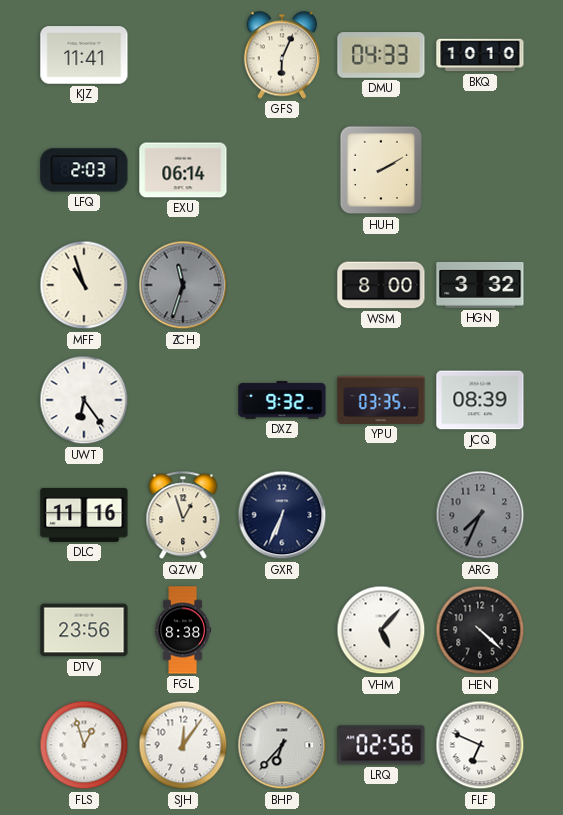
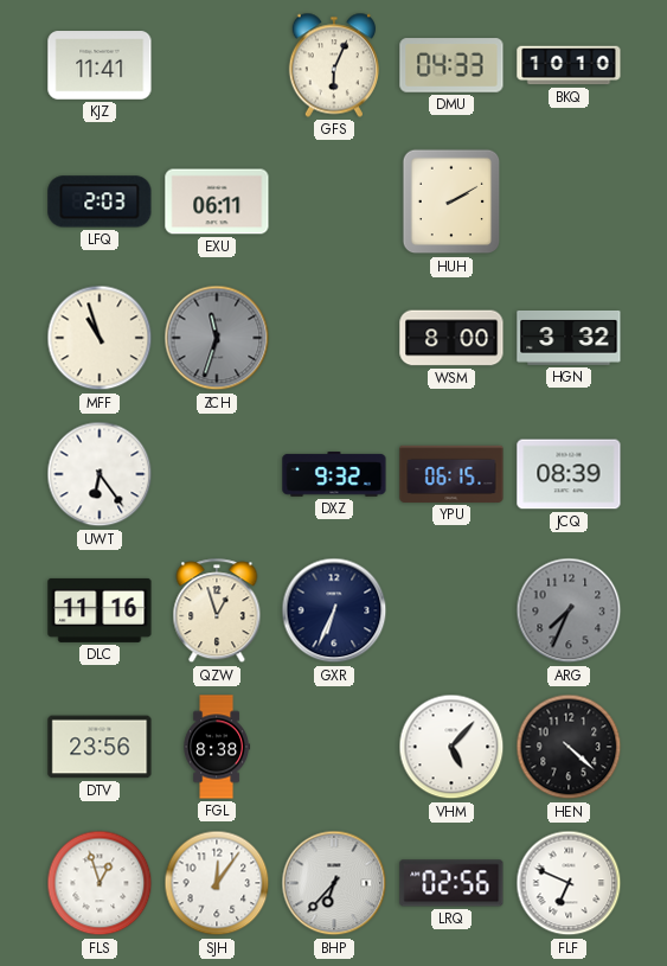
EXU: 06:14 -> 06:11
YPU: 03:35 -> 06:15
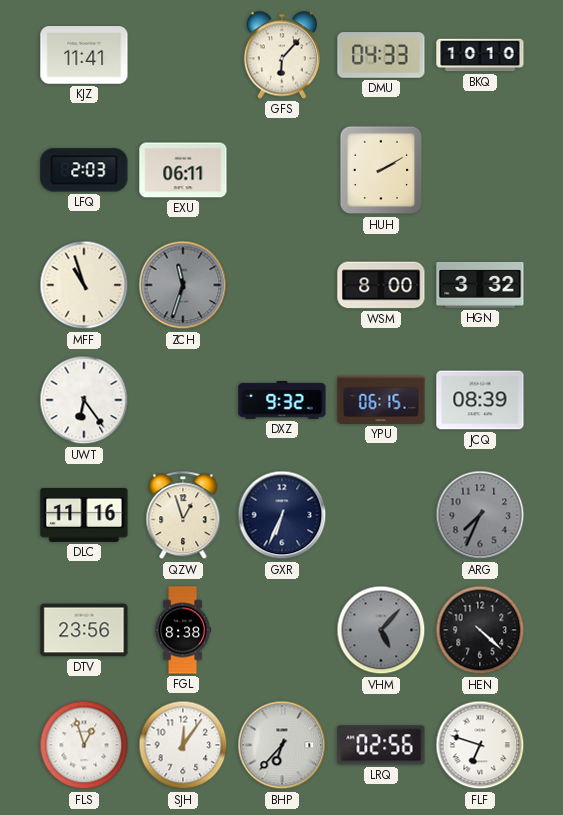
GFS: 6:04 -> 6:07
VHM dial: white -> grey
FLF: 6:49 -> 6:48
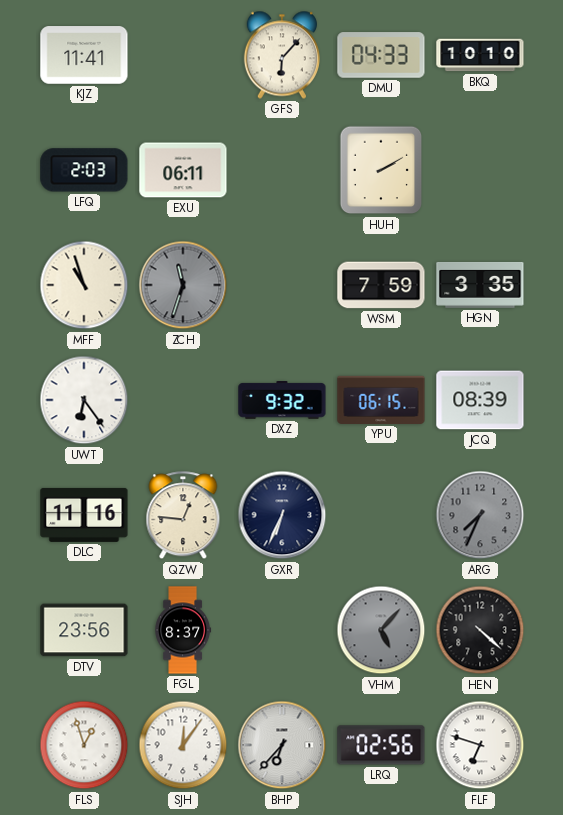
WSM: 8:00 -> 7:59
HGN: 3:32 -> 3:35
QZW: 12:57 -> 12:46
FGL: 8:38 -> 8:37
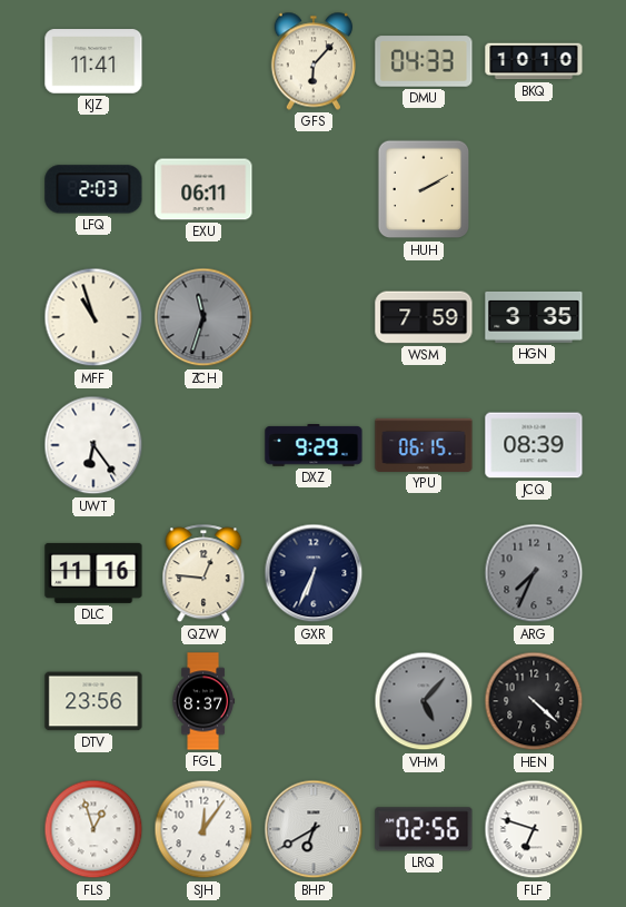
DXZ: 9:32 -> 9:29
BHP: 6:37 -> 6:40
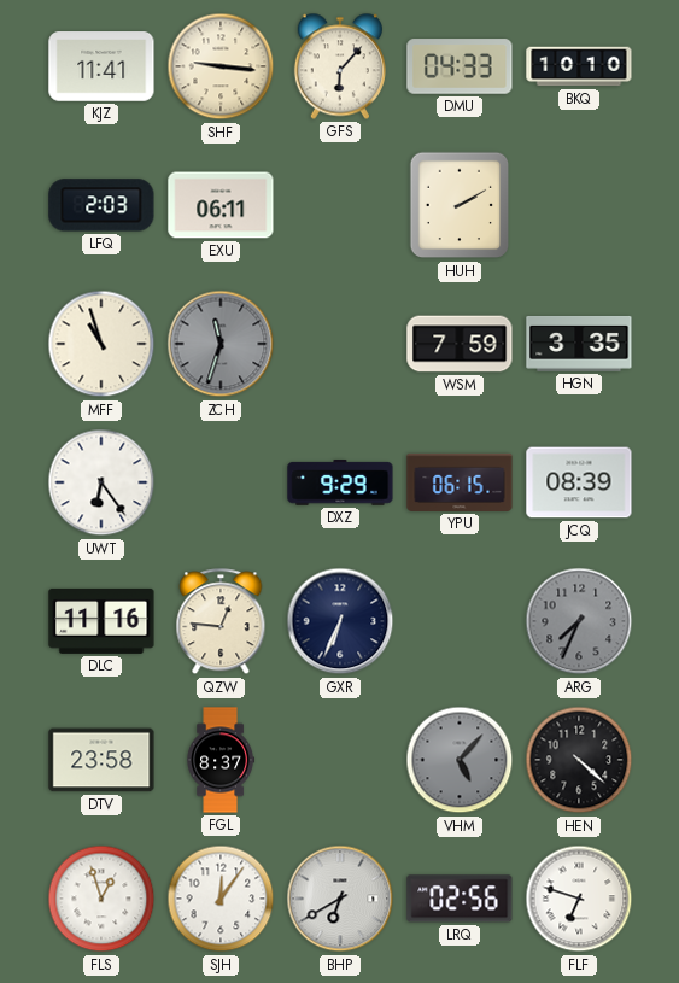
SHF: none -> 9:16
DTV: 23:56 -> 23:58
